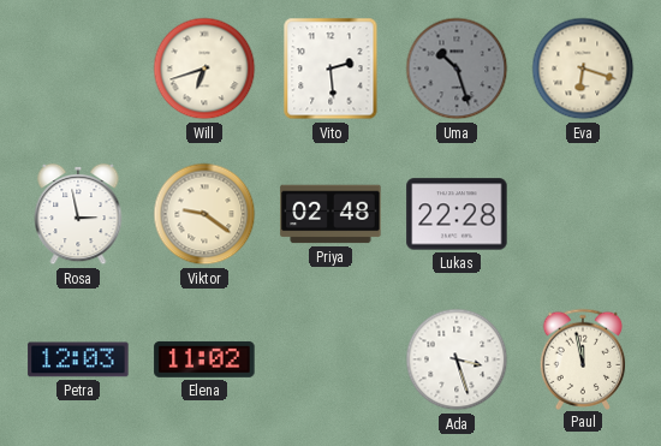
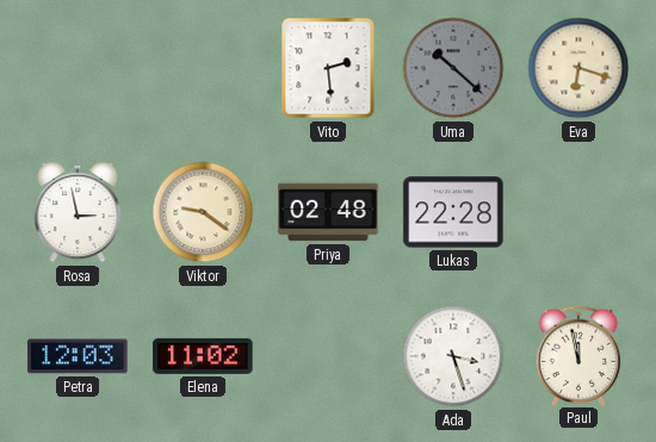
Will: 6:42 -> none
Uma: 10:27 -> 10:22
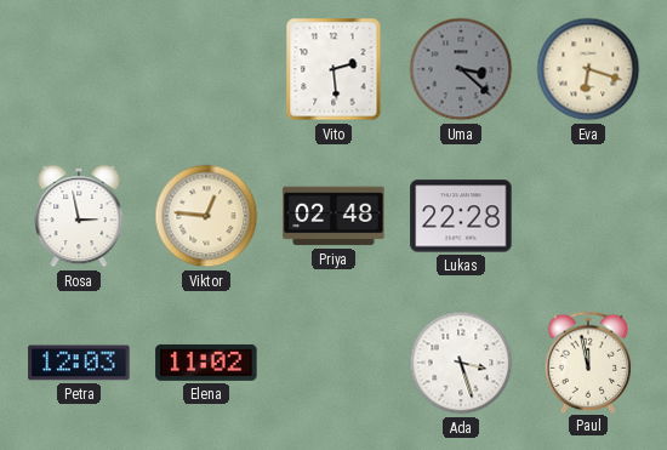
Uma: 10:22 -> 3:22
Viktor: 9:21 -> 12:46
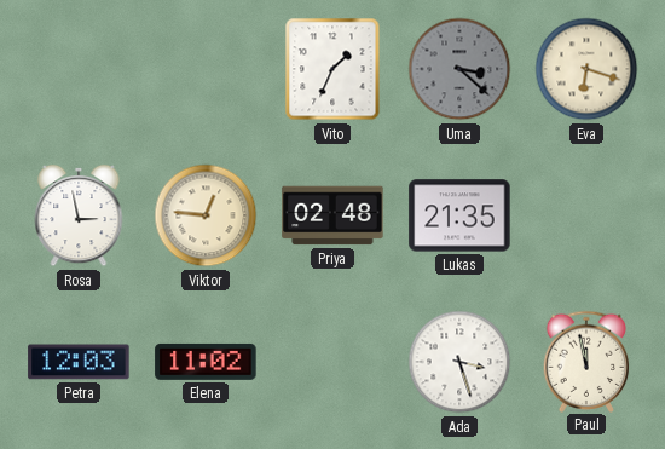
Vito: 2:29 -> 1:34
Lukas: 22:28 -> 21:35
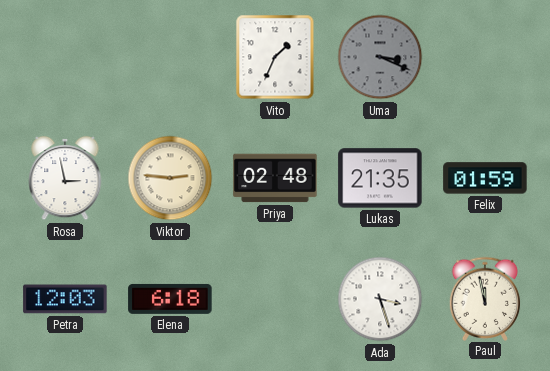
Uma: 3:22 -> 3:19
Eva: 6:18 -> none
Viktor: 12:46 -> 2:46
Felix: none -> 01:59
Elena: 11:02 -> 6:18
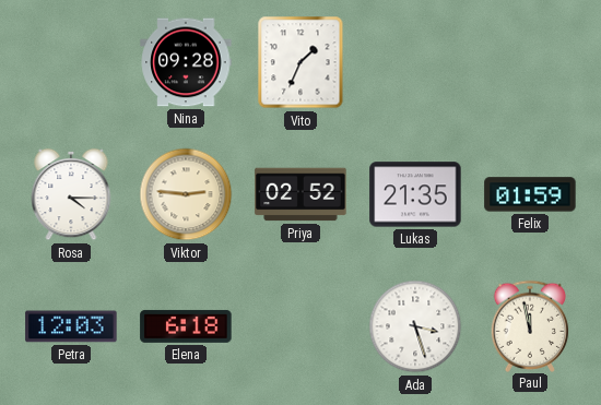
Nina: none -> 09:28
Uma: 3:19 -> none
Rosa: 2:58 -> 4:15
Priya: 02:48 -> 02:52
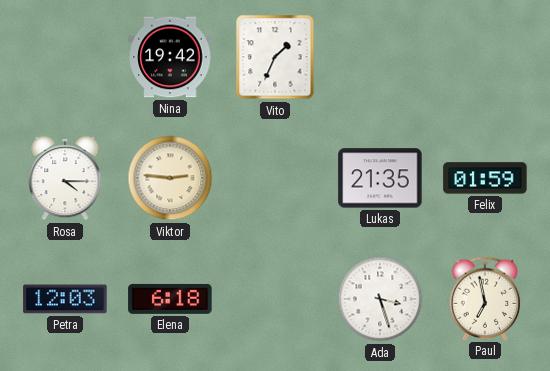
Nina: 09:28 -> 19:42
Priya: 02:52 -> none
Paul: 11:58 -> 6:58
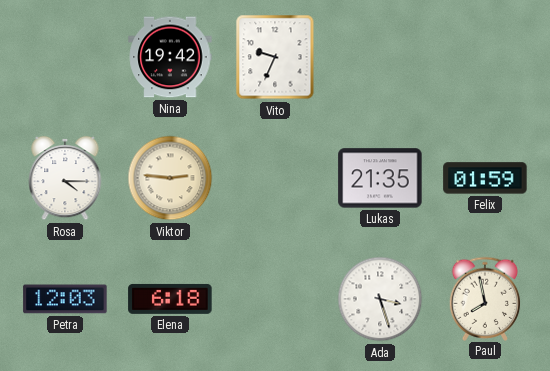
Vito: 1:34 -> 9:34
Paul: 6:58 -> 7:58
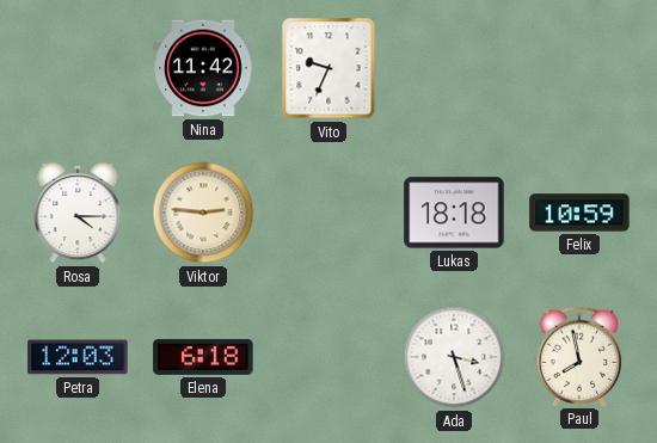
Nina: 19:42 -> 11:42
Lukas: 21:35 -> 18:18
Felix: 01:59 -> 10:59
